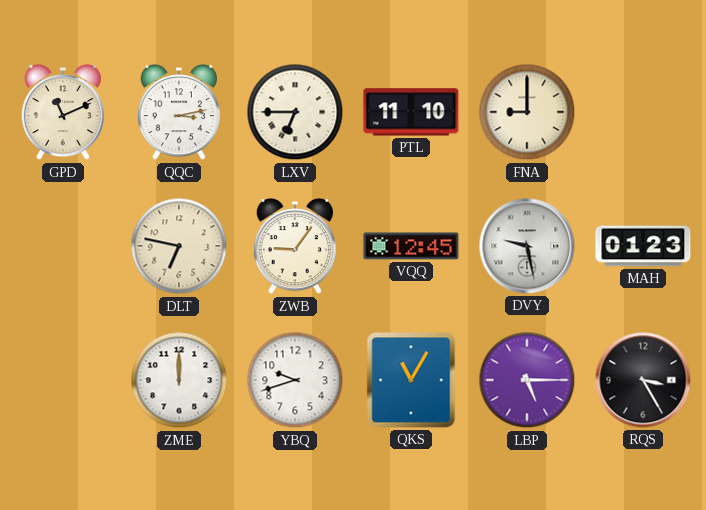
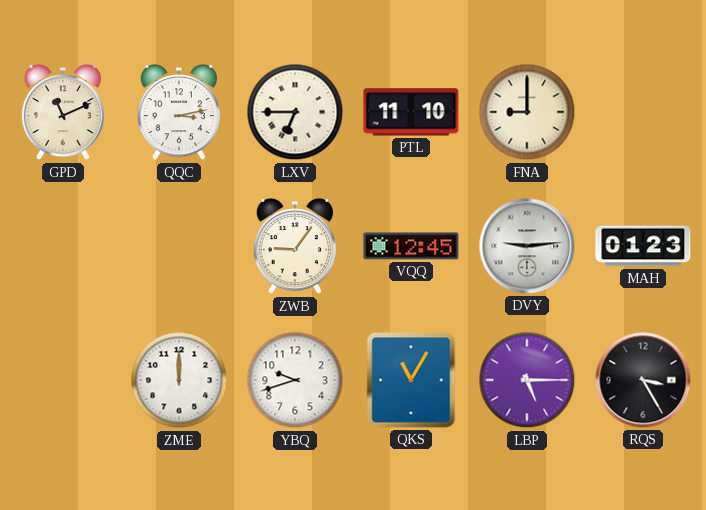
DLT: 6:47 -> none
DVY: 9:28 -> 9:14
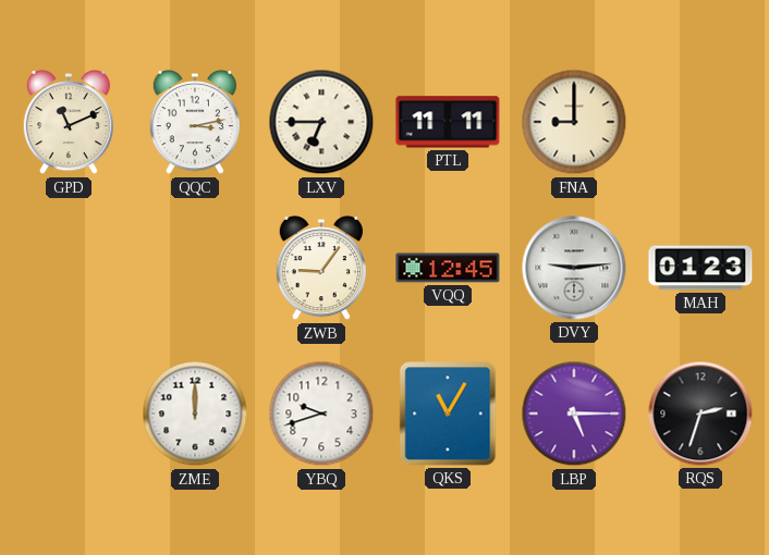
PTL: 11:10 -> 11:11
RQS: 3:25 -> 2:33
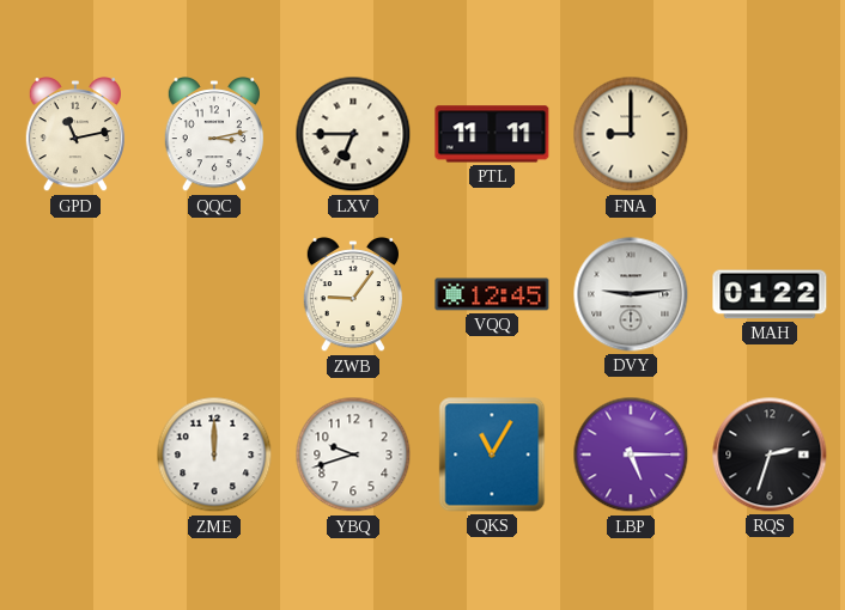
GPD: 11:11 -> 11:13
MAH: 01:23 -> 01:22
